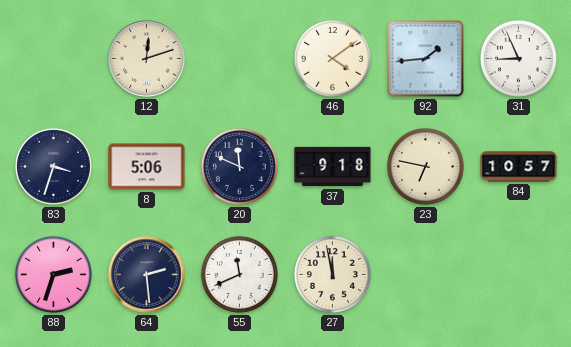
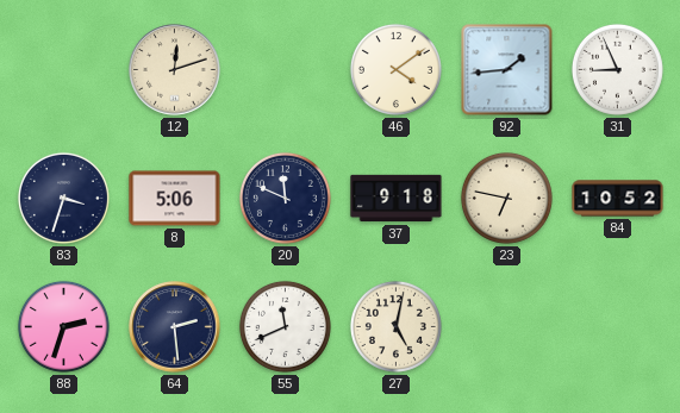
84: 10:57 -> 10:52
27: 11:58 -> 5:02
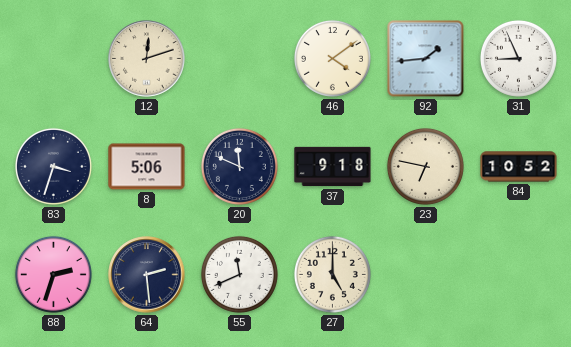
27: 5:02 -> 5:00
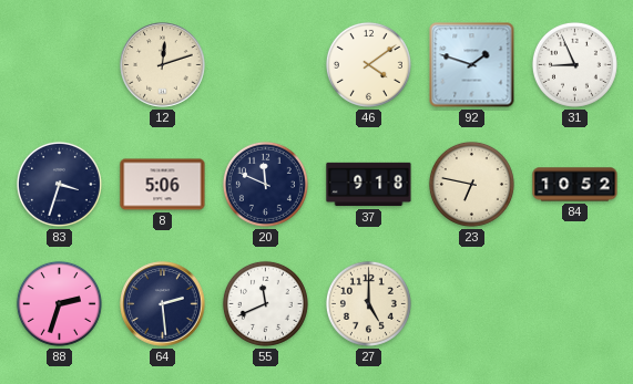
92: 1:44 -> 1:48
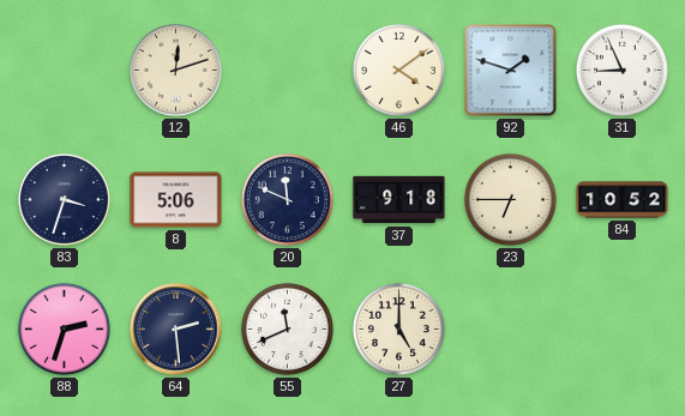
23: 6:47 -> 6:45
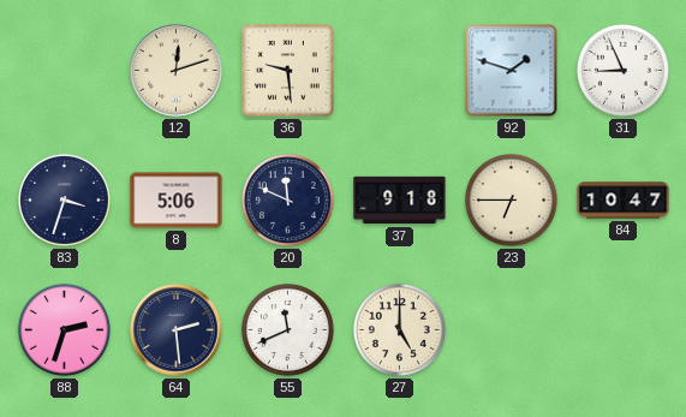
36: none -> 9:29
46: 4:09 -> none
84: 10:52 -> 10:47
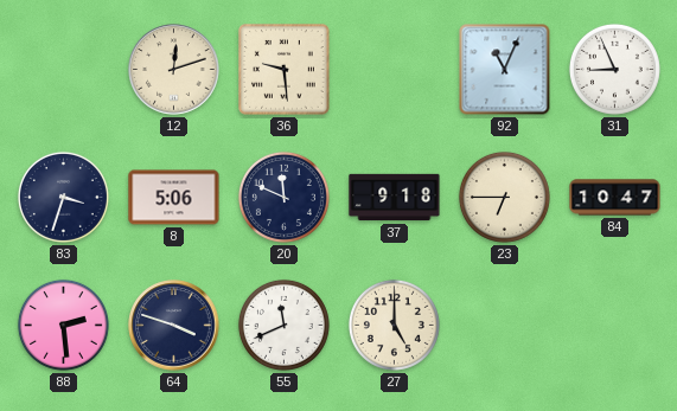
92: 1:48 -> 11:04
88: 2:33 -> 2:29
64: 2:29 -> 3:48
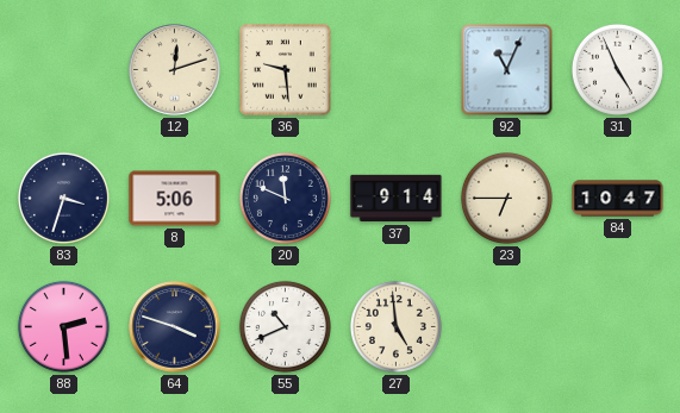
31: 8:56 -> 4:56
37: 9:18 -> 9:14
55: 11:41 -> 10:41
27: 5:00 -> 4:59
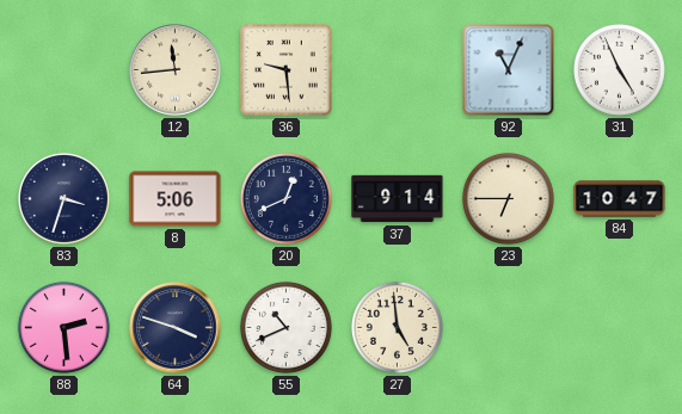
12: 12:12 -> 11:44
20: 11:49 -> 12:41
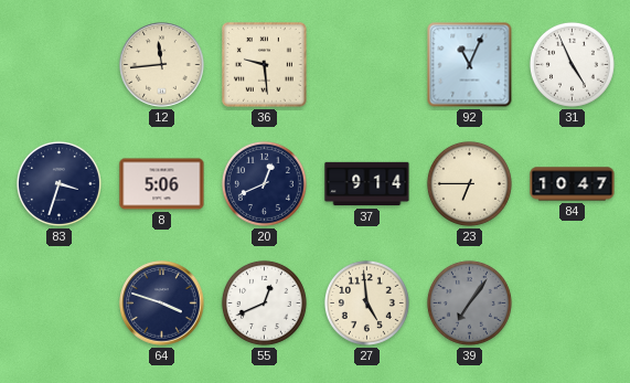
88: 2:29 -> none
55: 10:41 -> 12:41
39: none -> 7:06
